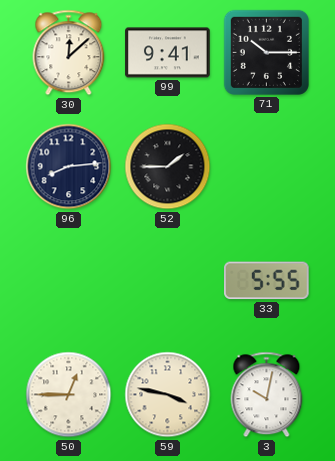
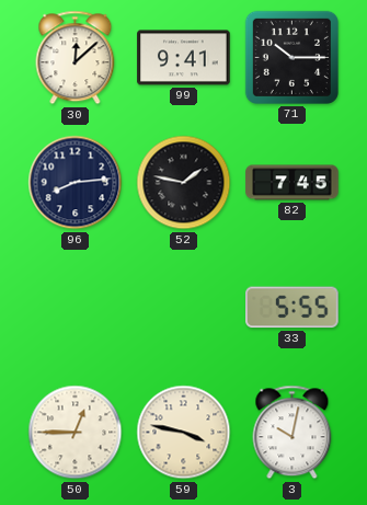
52: 1:45 -> 1:47
82: none -> 7:45
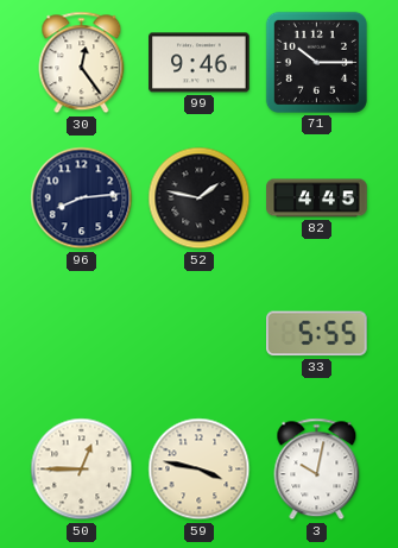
30: 12:08 -> 12:24
99: 9:41 -> 9:46
82: 7:45 -> 4:45
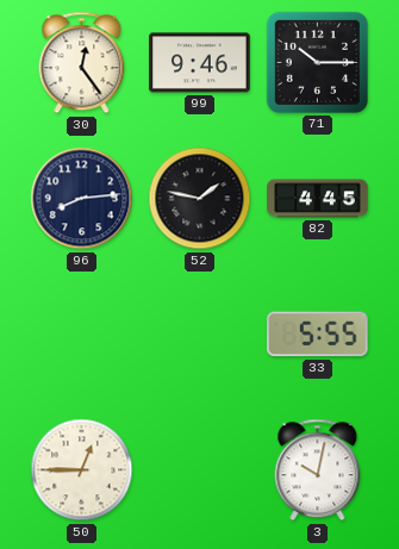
59: 3:47 -> none
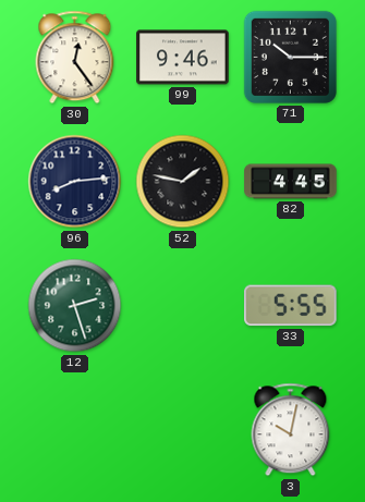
12: none -> 2:27
50: 12:45 -> none
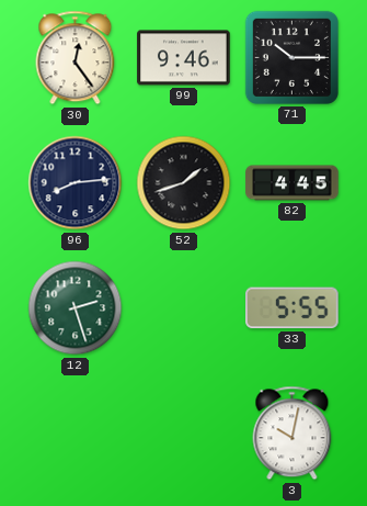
52: 1:47 -> 1:42
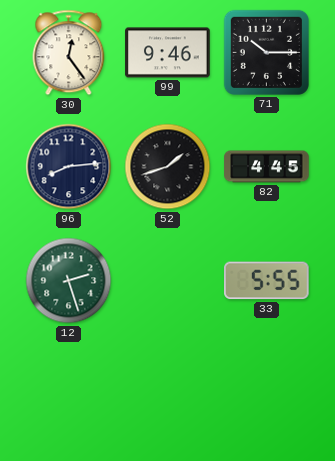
3: 10:02 -> none
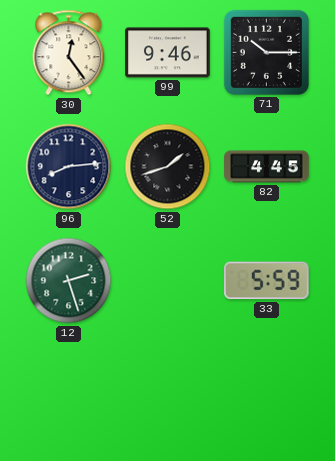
33: 5:55 -> 5:59
